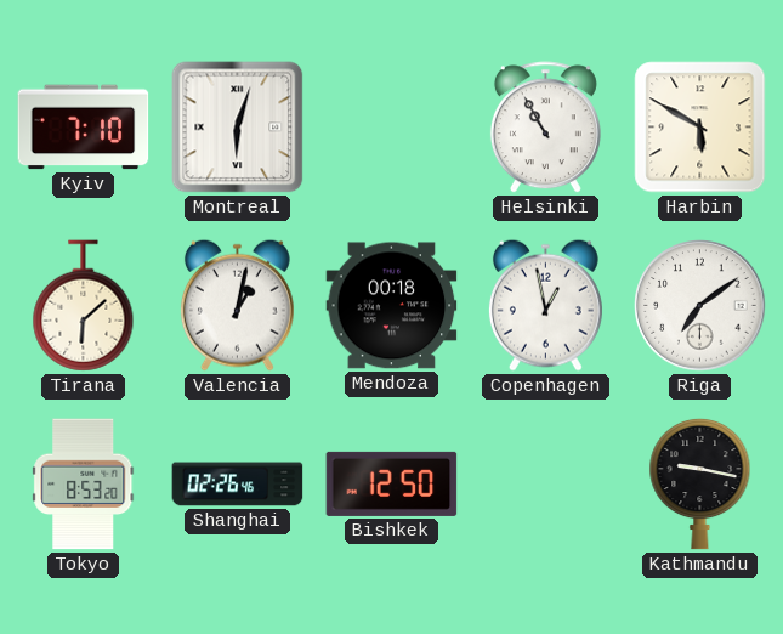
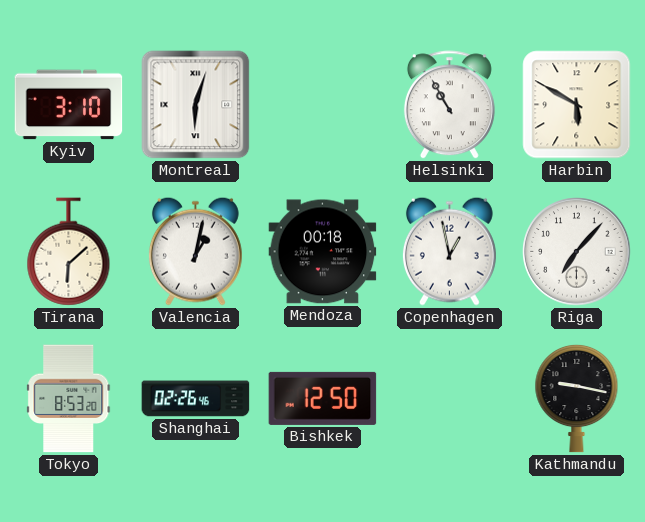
Kyiv: 7:10 -> 3:10
Riga: 7:09 -> 7:07
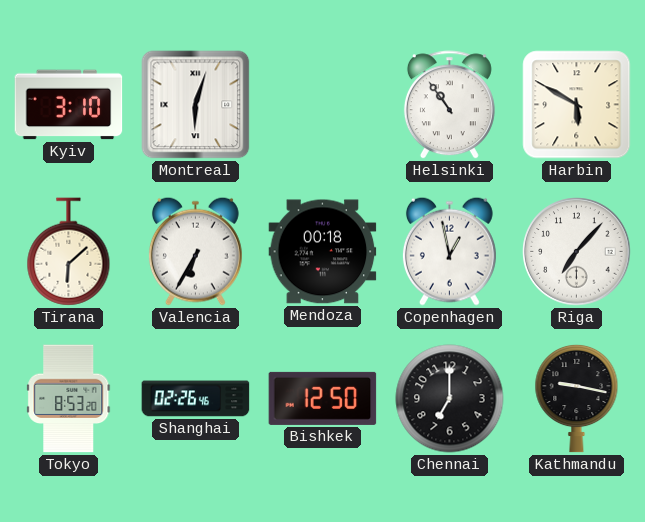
Helsinki: 10:55 -> 10:54
Valencia: 1:02 -> 6:35
Chennai: none -> 7:00
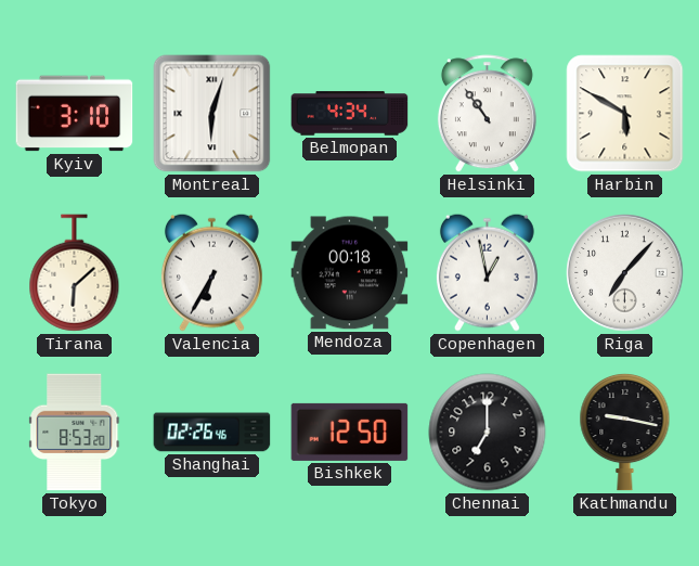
Belmopan: none -> 4:34
